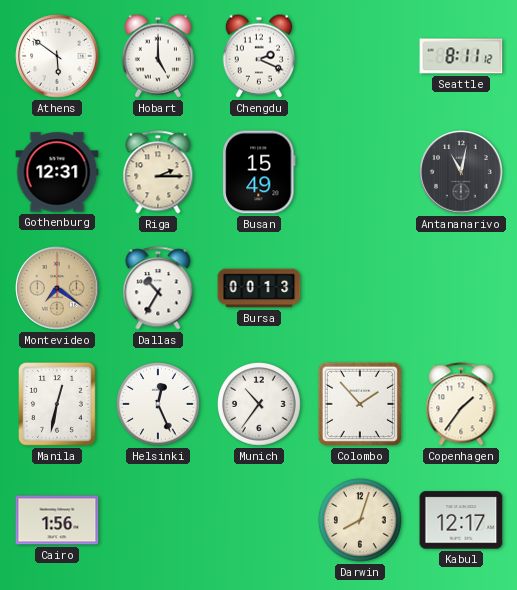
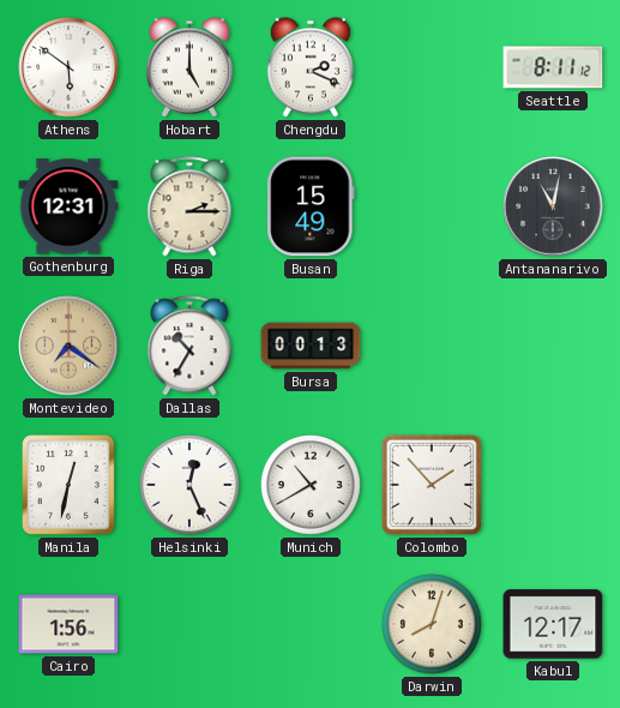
Munich: 10:36 -> 10:40
Copenhagen: 1:36 -> none
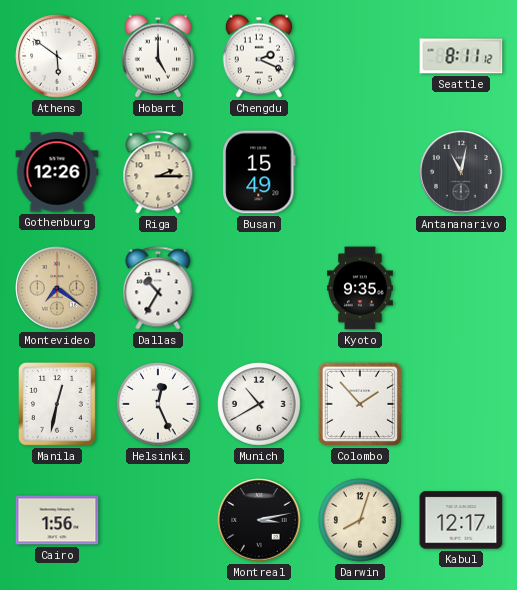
Gothenburg: 12:31 -> 12:26
Bursa: 00:13 -> none
Kyoto: none -> 9:35
Montreal: none -> 3:13
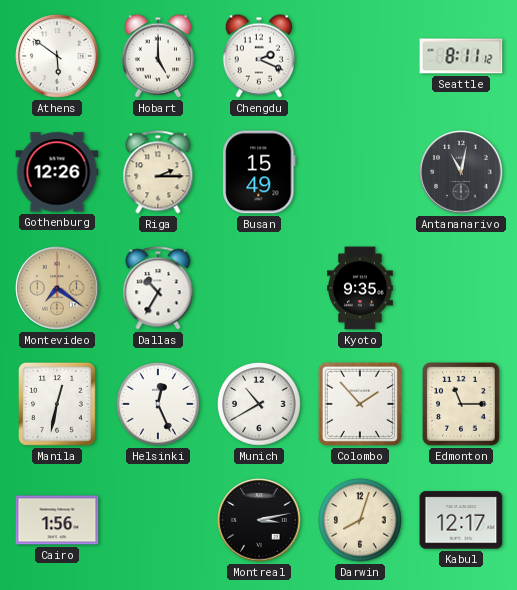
Edmonton: none -> 11:15
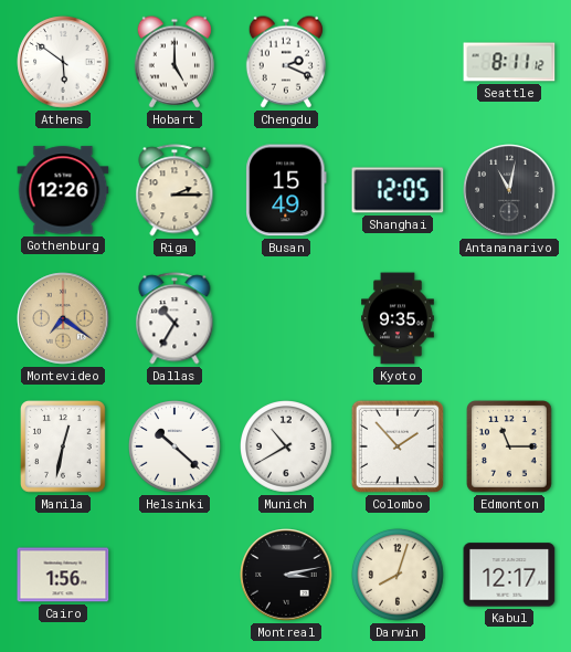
Shanghai: none -> 12:05
Helsinki: 12:26 -> 10:22
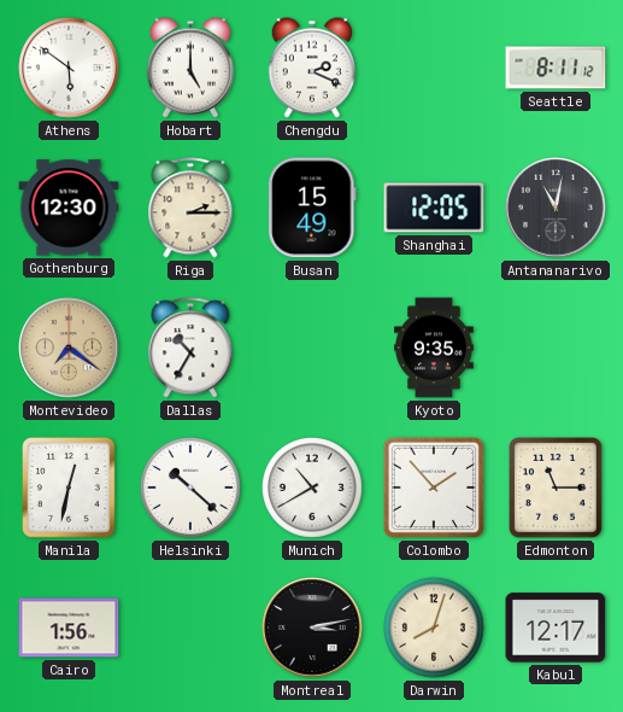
Gothenburg: 12:26 -> 12:30
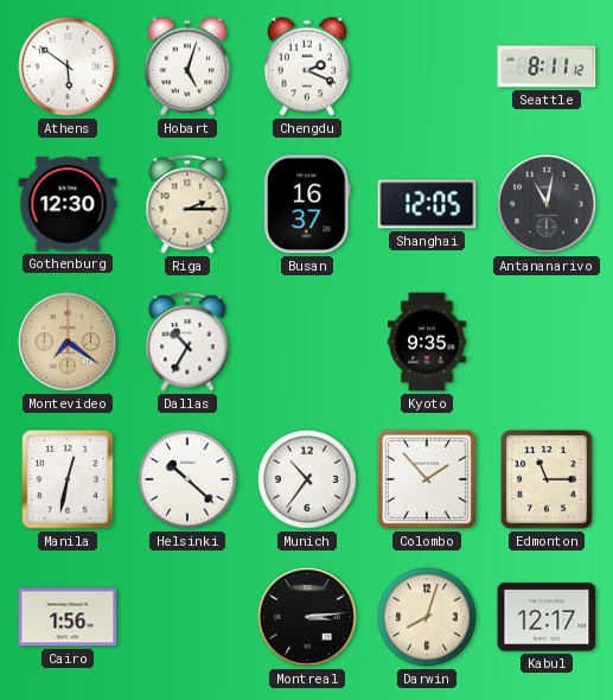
Hobart: 5:00 -> 5:03
Busan: 15:49 -> 16:37
Munich: 10:40 -> 10:36
Montreal: 3:13 -> 3:14
